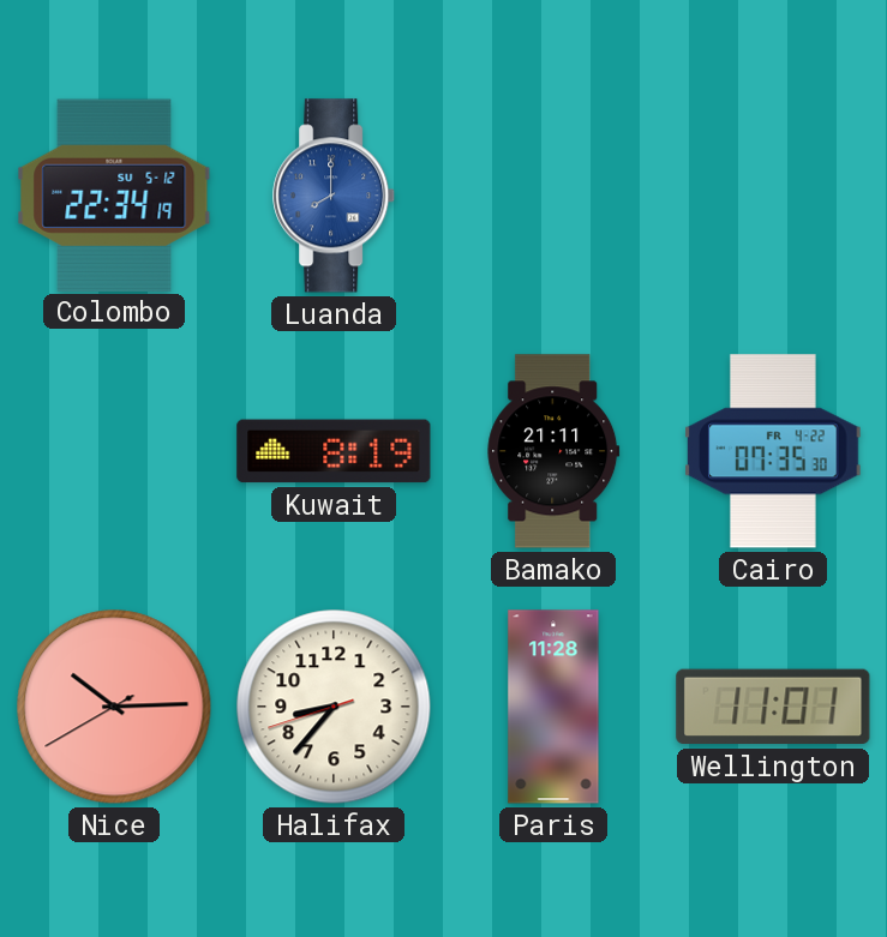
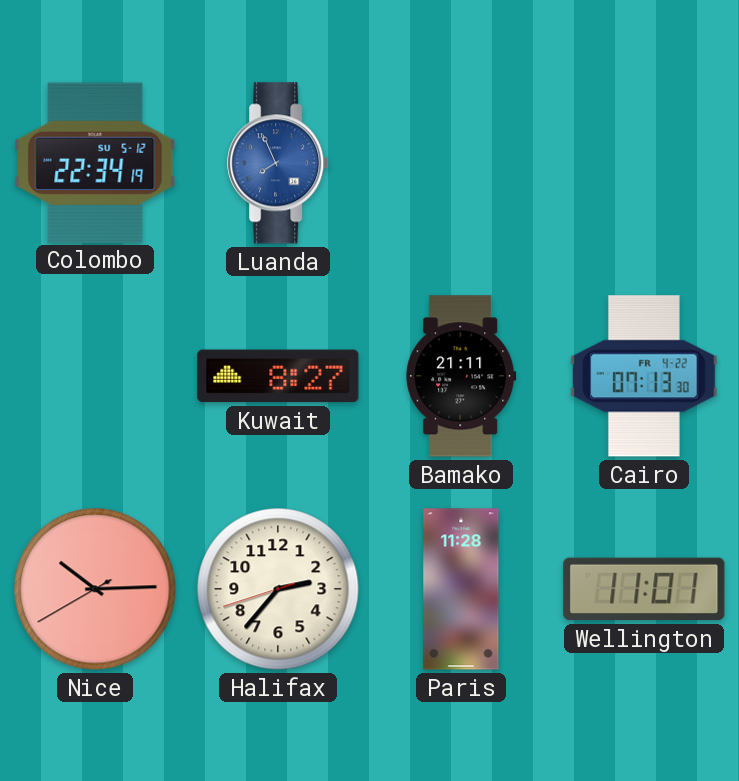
Luanda: 8:00 -> 7:56
Kuwait: 8:19 -> 8:27
Cairo: 07:35 -> 07:13
Halifax: 8:36 -> 2:36
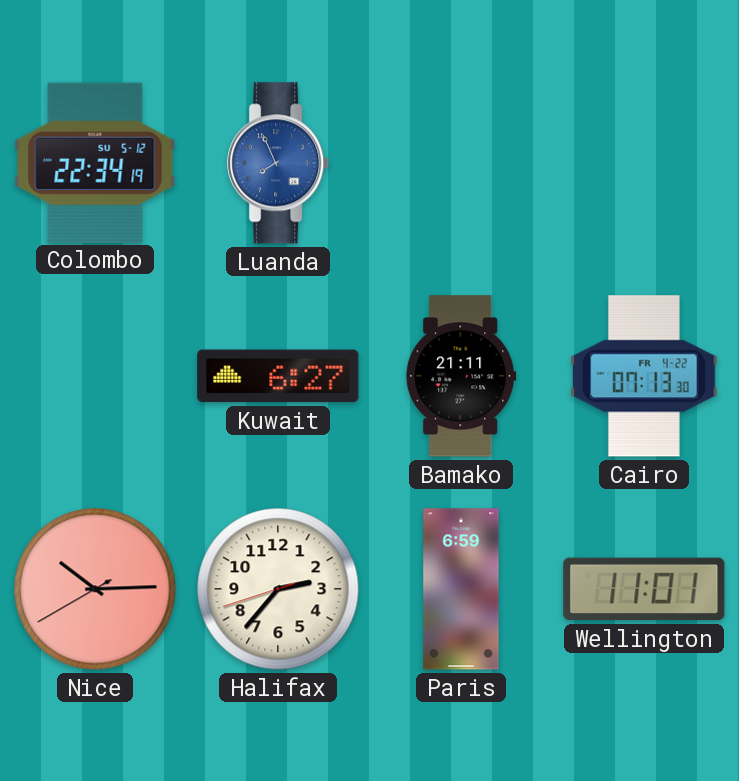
Kuwait: 8:27 -> 6:27
Paris: 11:28 -> 6:59
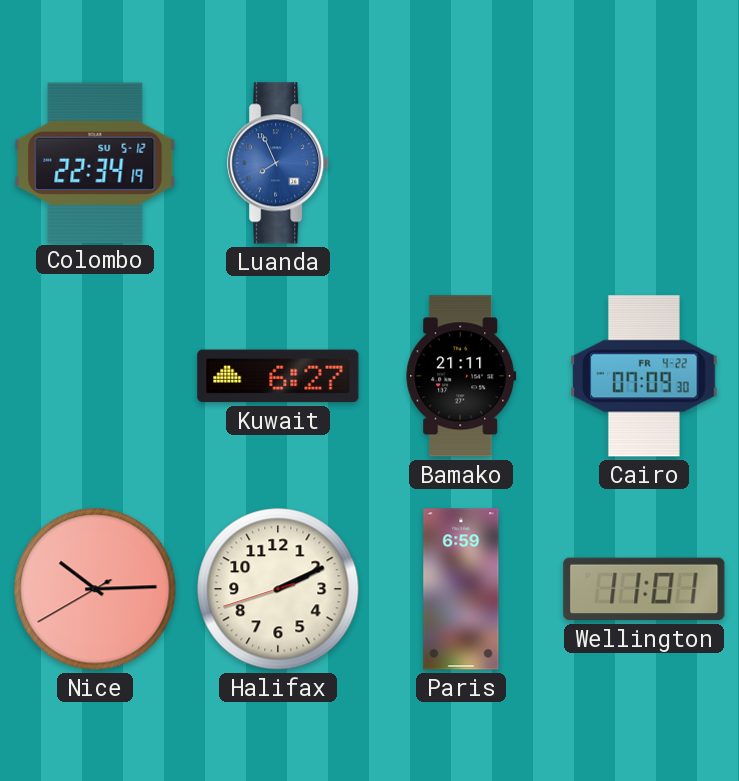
Cairo: 07:13 -> 07:09
Halifax: 2:36 -> 2:10
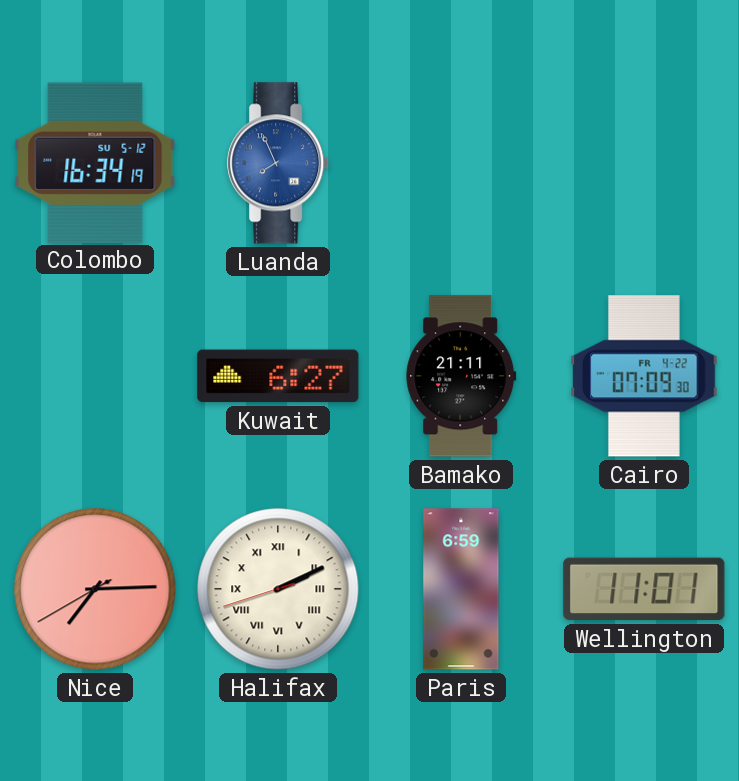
Colombo: 22:34 -> 16:34
Nice: 10:14 -> 7:14
Halifax numerals: Arabic -> Roman
